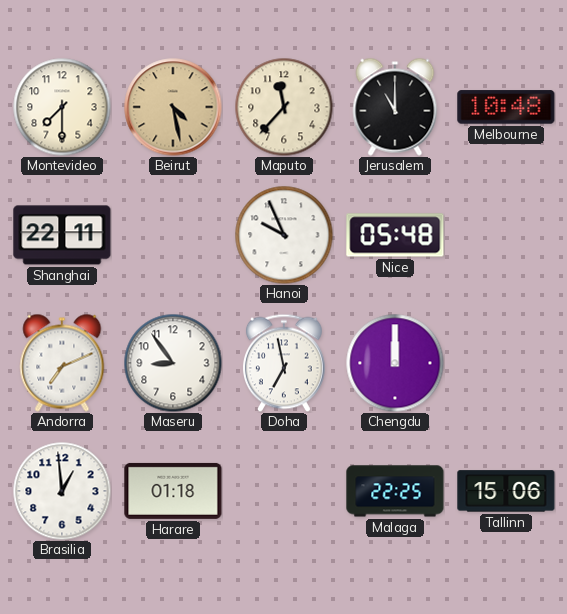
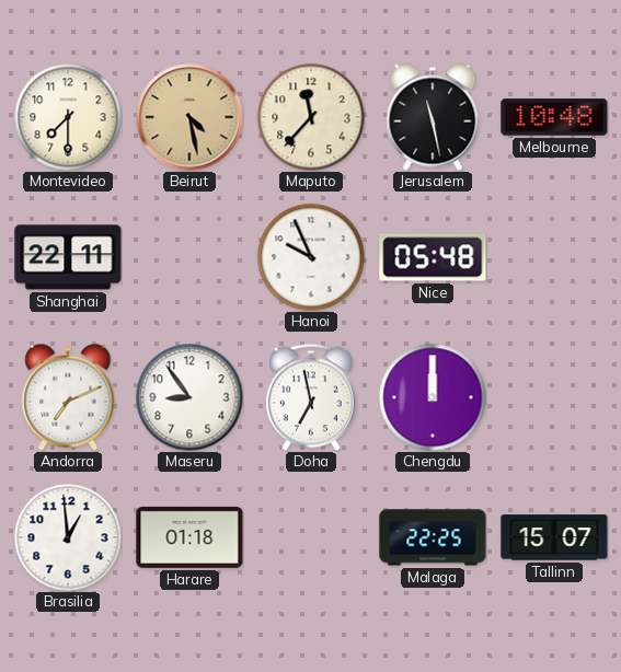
Jerusalem: 11:00 -> 11:28
Tallinn: 15:06 -> 15:07
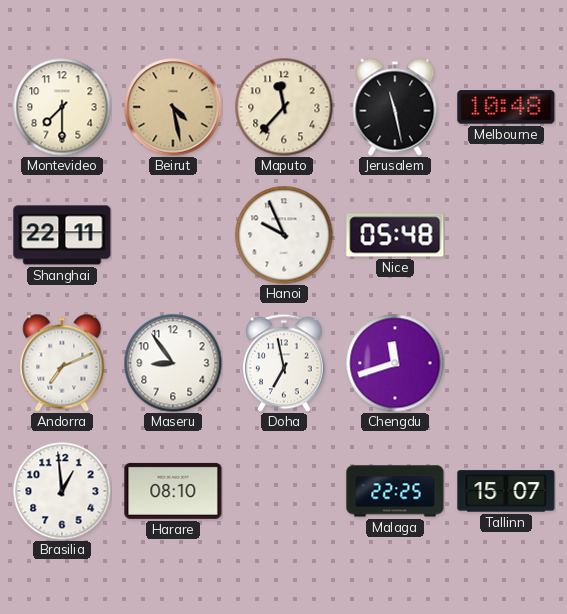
Chengdu: 12:00 -> 11:42
Harare: 01:18 -> 08:10
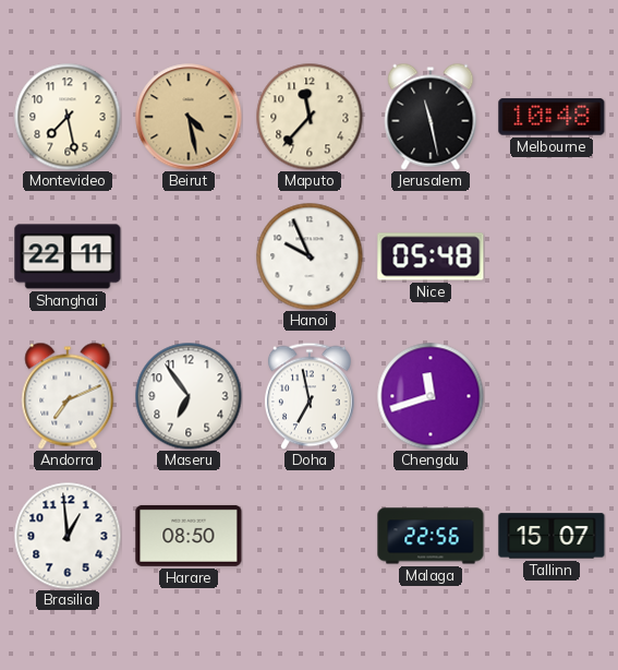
Montevideo: 7:30 -> 7:28
Maseru: 8:54 -> 6:54
Harare: 08:10 -> 08:50
Malaga: 22:25 -> 22:56
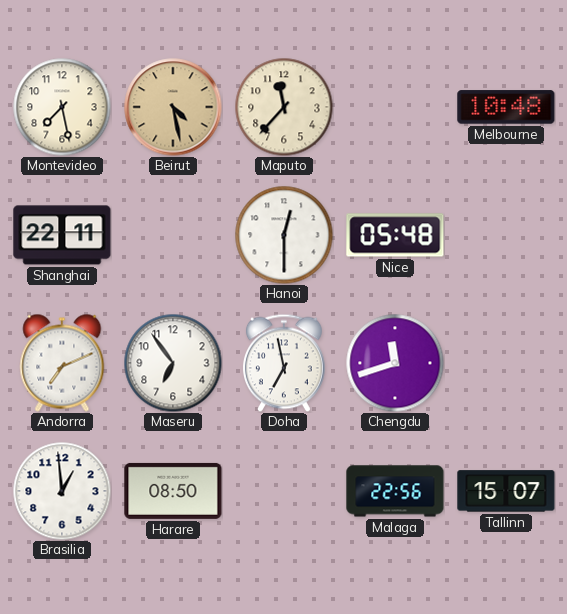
Jerusalem: 11:28 -> none
Hanoi: 9:56 -> 12:30
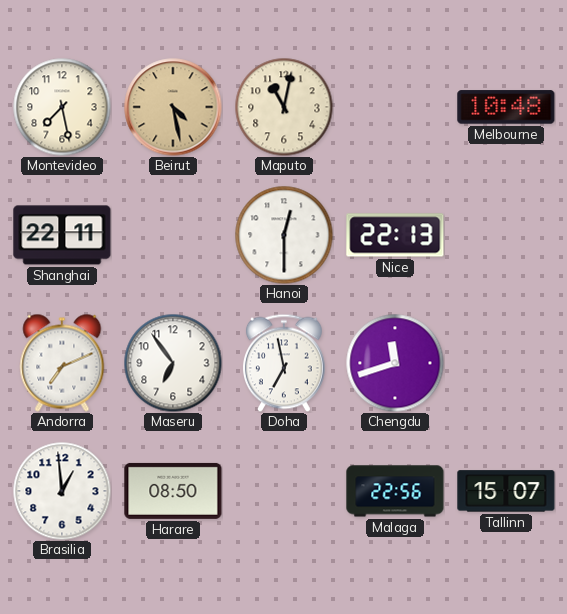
Maputo: 11:37 -> 11:02
Nice: 05:48 -> 22:13
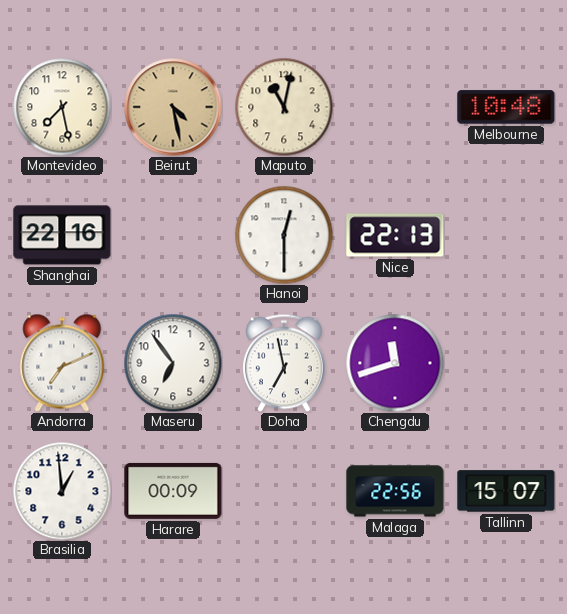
Shanghai: 22:11 -> 22:16
Harare: 08:50 -> 00:09
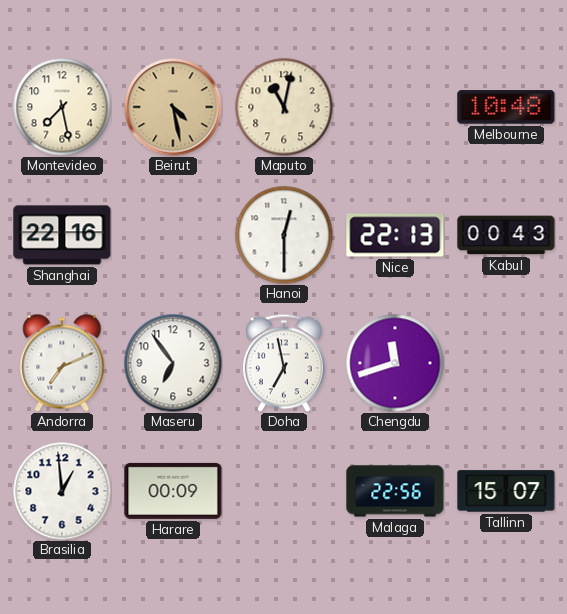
Kabul: none -> 00:43
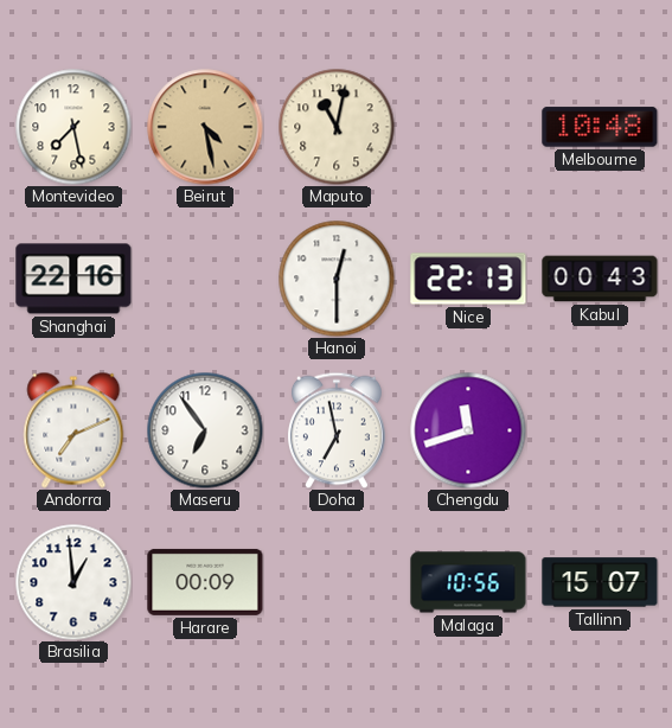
Malaga: 22:56 -> 10:56
